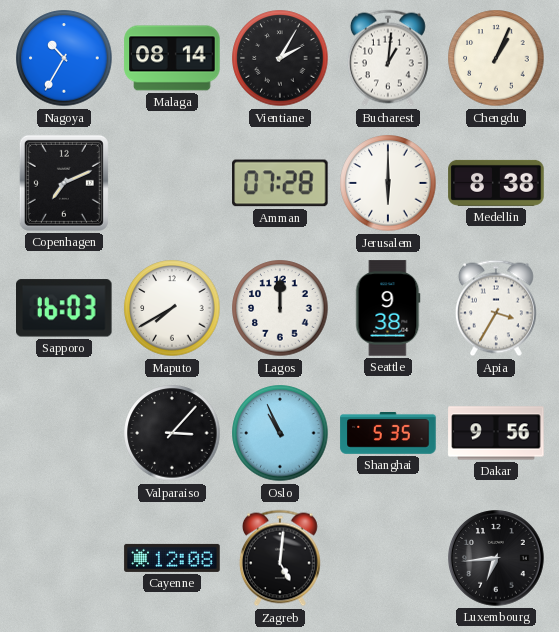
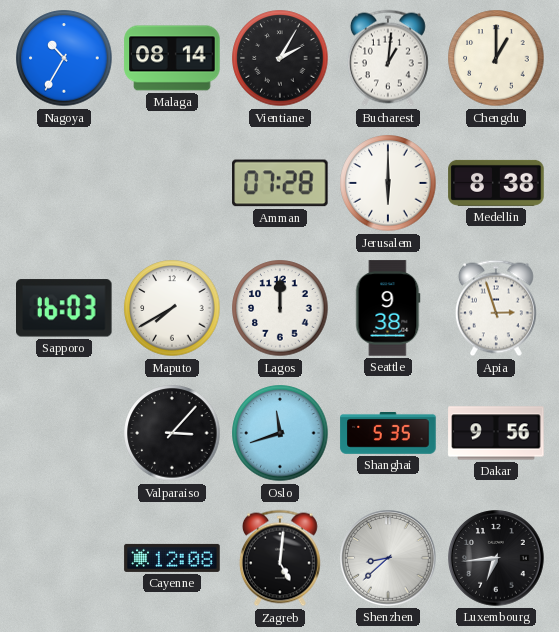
Chengdu: 1:04 -> 1:00
Copenhagen: 7:11 -> none
Apia: 3:35 -> 2:57
Oslo: 10:56 -> 11:42
Shenzhen: none -> 8:38
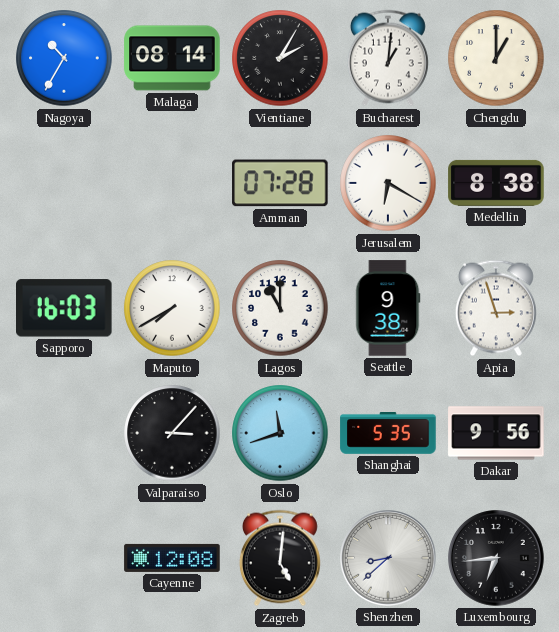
Jerusalem: 6:00 -> 6:20
Lagos: 12:00 -> 11:00
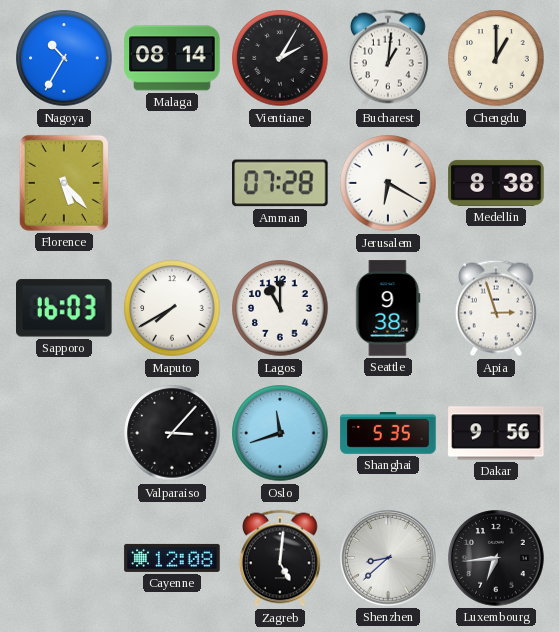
Florence: none -> 5:23
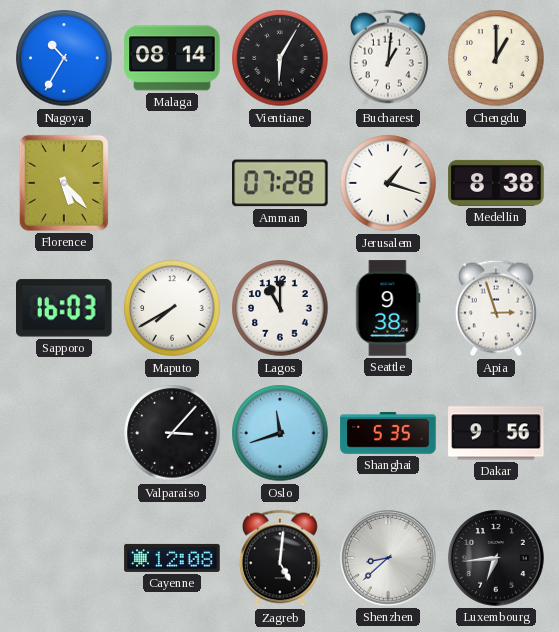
Vientiane: 2:05 -> 6:05
Jerusalem: 6:20 -> 1:18
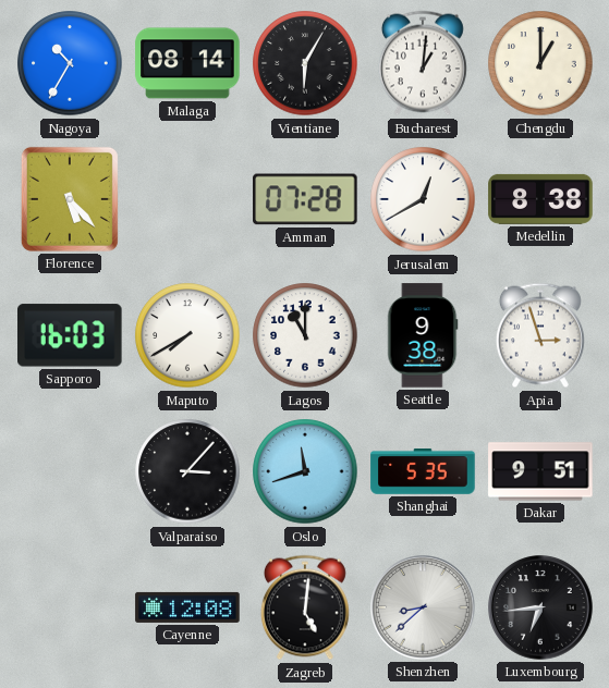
Jerusalem: 1:18 -> 12:40
Dakar: 9:56 -> 9:51
